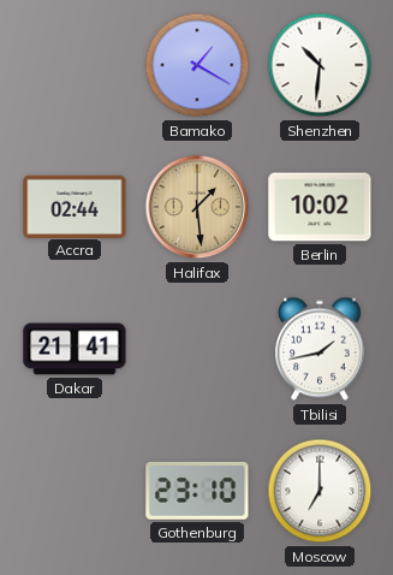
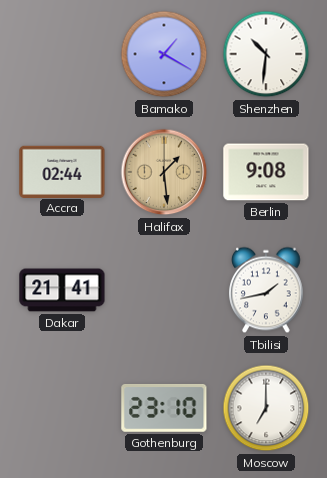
Berlin: 10:02 -> 9:08
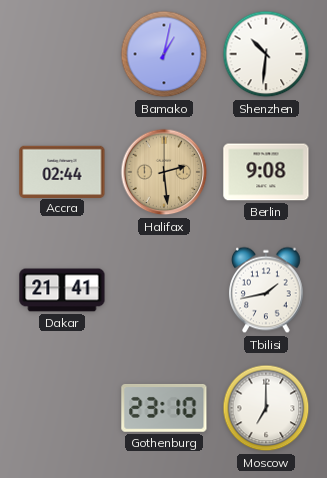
Bamako: 1:20 -> 1:02
Halifax: 1:29 -> 2:29
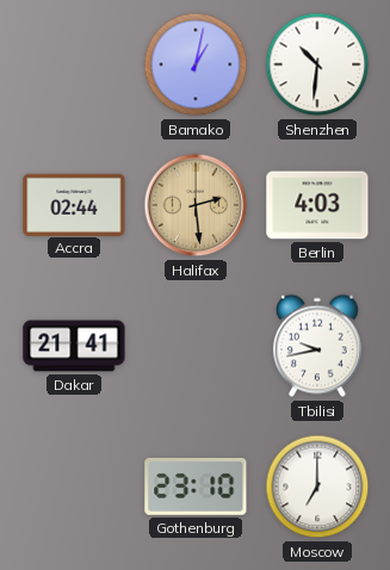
Berlin: 9:08 -> 4:03
Tbilisi: 1:43 -> 9:43
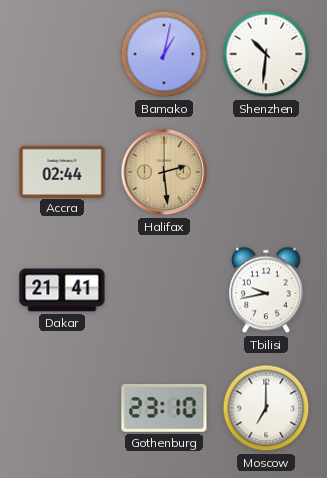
Berlin: 4:03 -> none
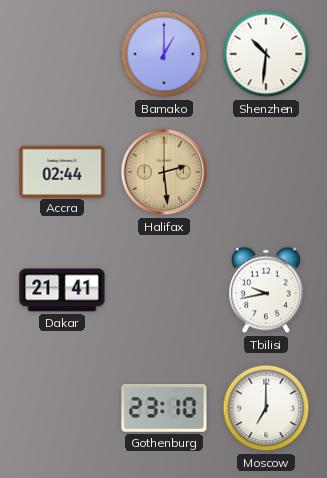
Bamako: 1:02 -> 1:00
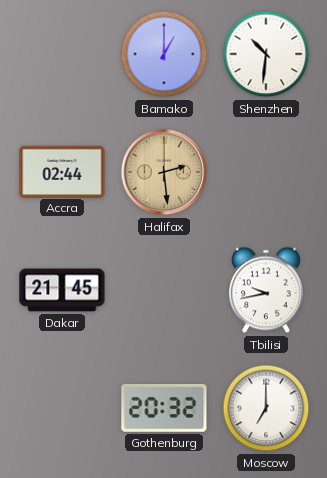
Dakar: 21:41 -> 21:45
Gothenburg: 23:10 -> 20:32
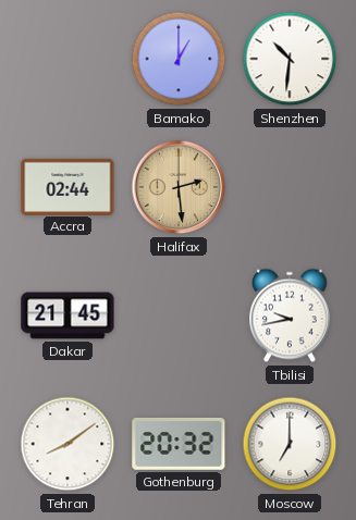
Tehran: none -> 8:09
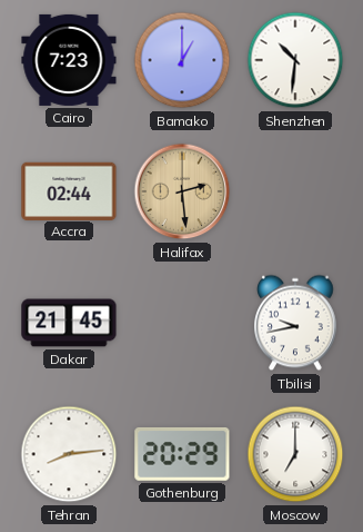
Cairo: none -> 7:23
Tehran: 8:09 -> 8:14
Gothenburg: 20:32 -> 20:29
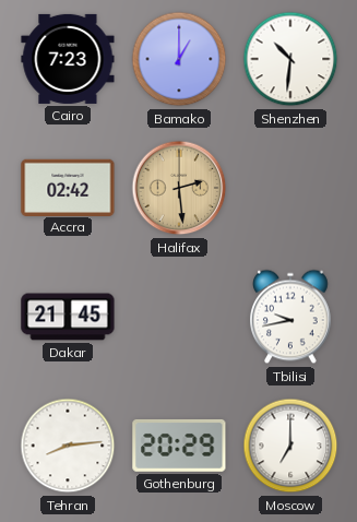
Accra: 02:44 -> 02:42
